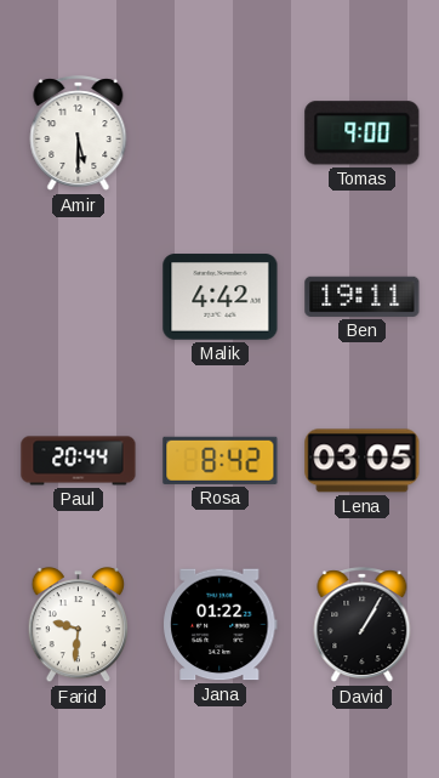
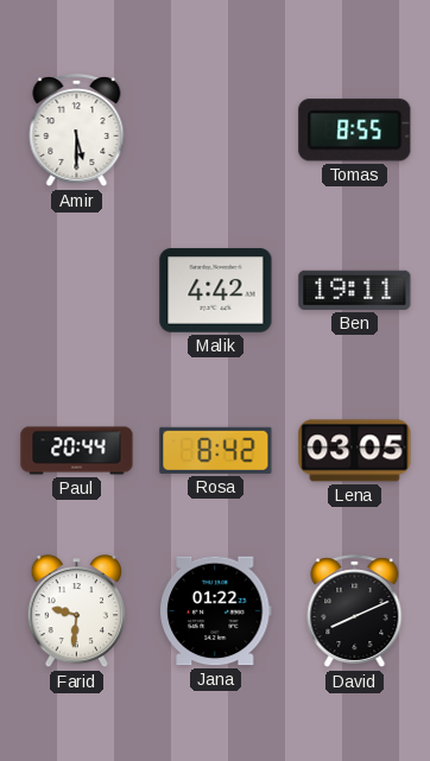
Tomas: 9:00 -> 8:55
David: 1:05 -> 8:11
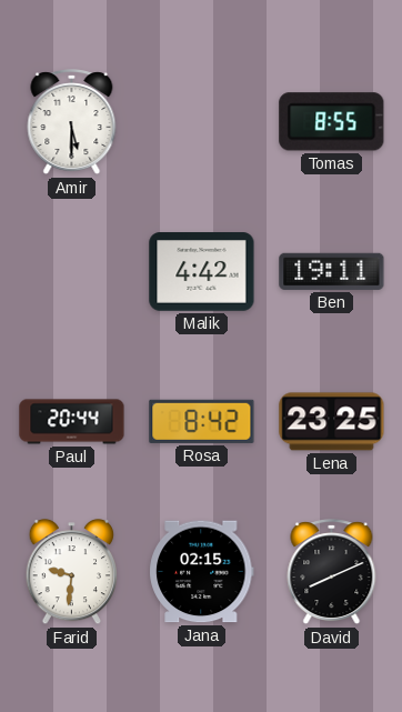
Lena: 03:05 -> 23:25
Jana: 01:22 -> 02:15
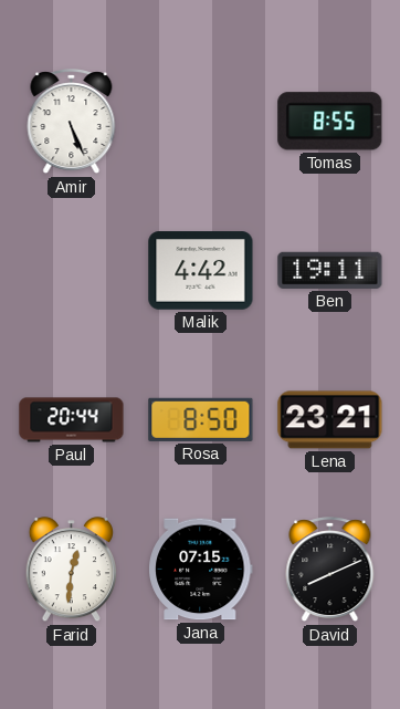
Amir: 5:30 -> 5:26
Rosa: 8:42 -> 8:50
Lena: 23:25 -> 23:21
Farid: 9:31 -> 12:31
Jana: 02:15 -> 07:15
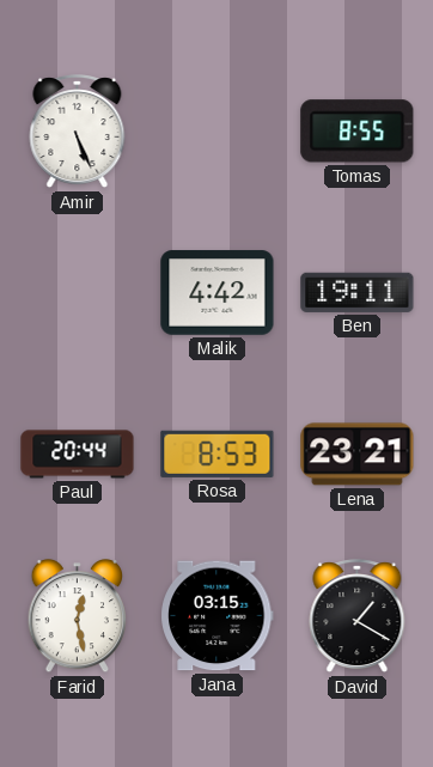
Rosa: 8:50 -> 8:53
Farid: 12:31 -> 12:28
Jana: 07:15 -> 03:15
David: 8:11 -> 1:20
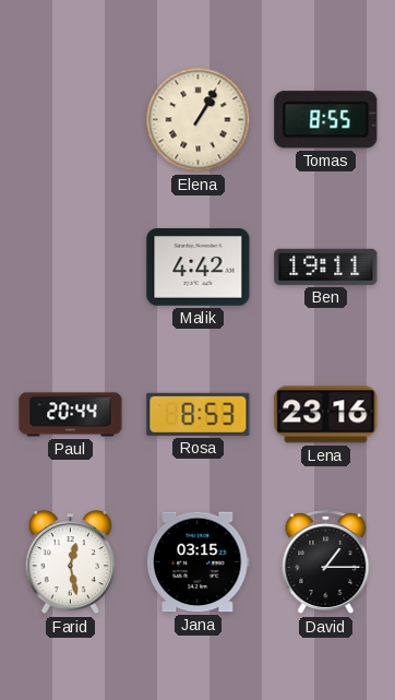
Amir: 5:26 -> none
Elena: none -> 1:05
Lena: 23:21 -> 23:16
David: 1:20 -> 1:15
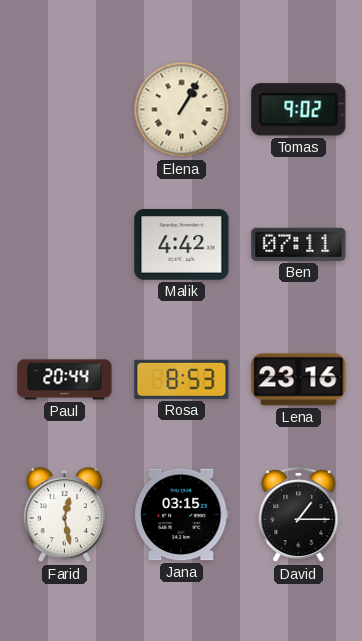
Tomas: 8:55 -> 9:02
Ben: 19:11 -> 07:11
